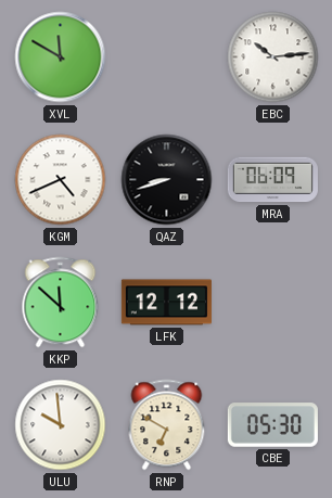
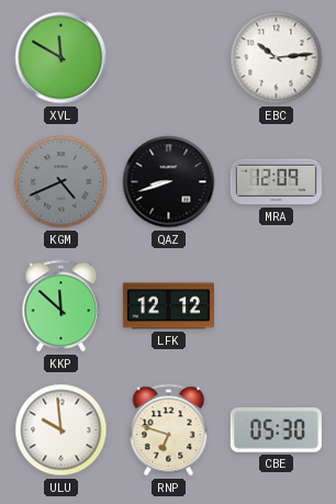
KGM dial: white -> grey
MRA: 06:09 -> 12:09
RNP: 6:50 -> 6:48
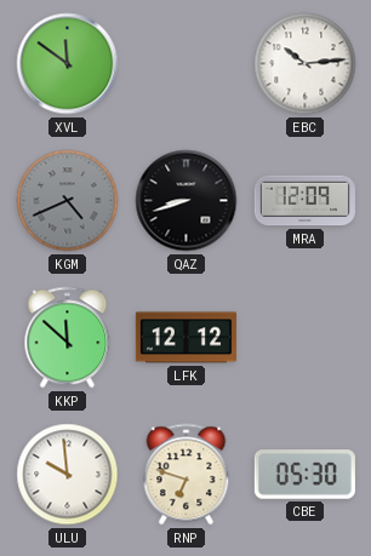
XVL: 11:50 -> 11:51
